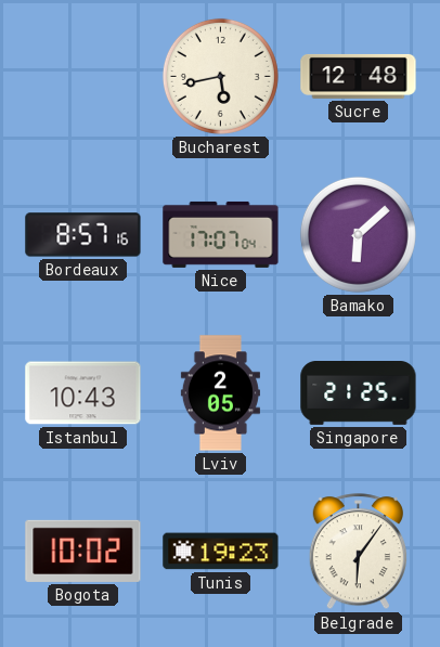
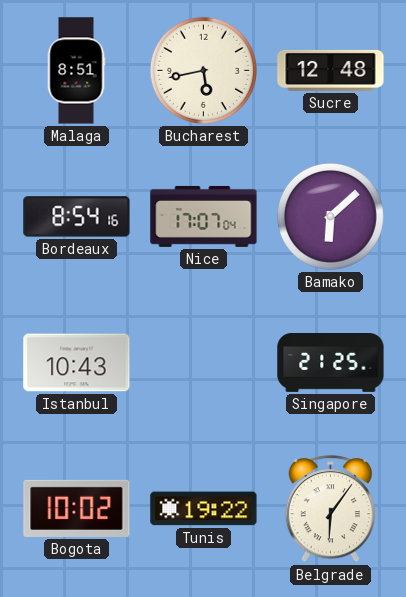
Malaga: none -> 8:51
Bordeaux: 8:57 -> 8:54
Lviv: 2:05 -> none
Tunis: 19:23 -> 19:22
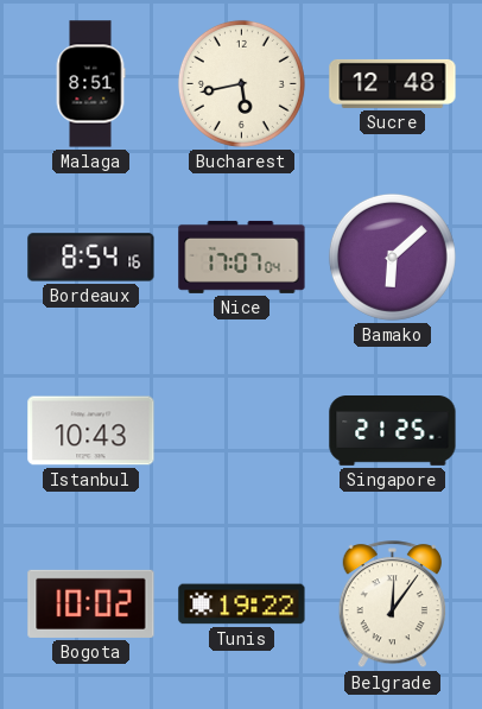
Belgrade: 6:06 -> 12:06
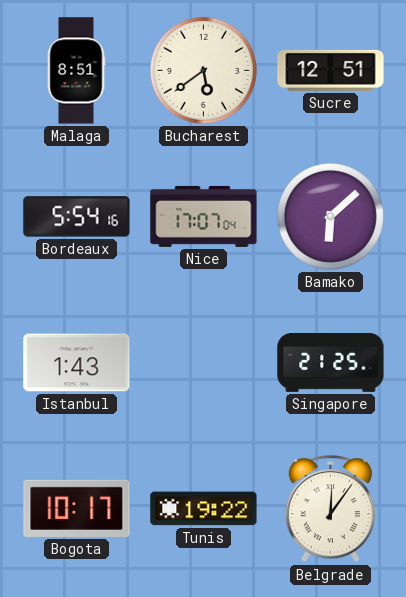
Bucharest: 5:43 -> 5:39
Sucre: 12:48 -> 12:51
Bordeaux: 8:54 -> 5:54
Istanbul: 10:43 -> 1:43
Bogota: 10:02 -> 10:17
